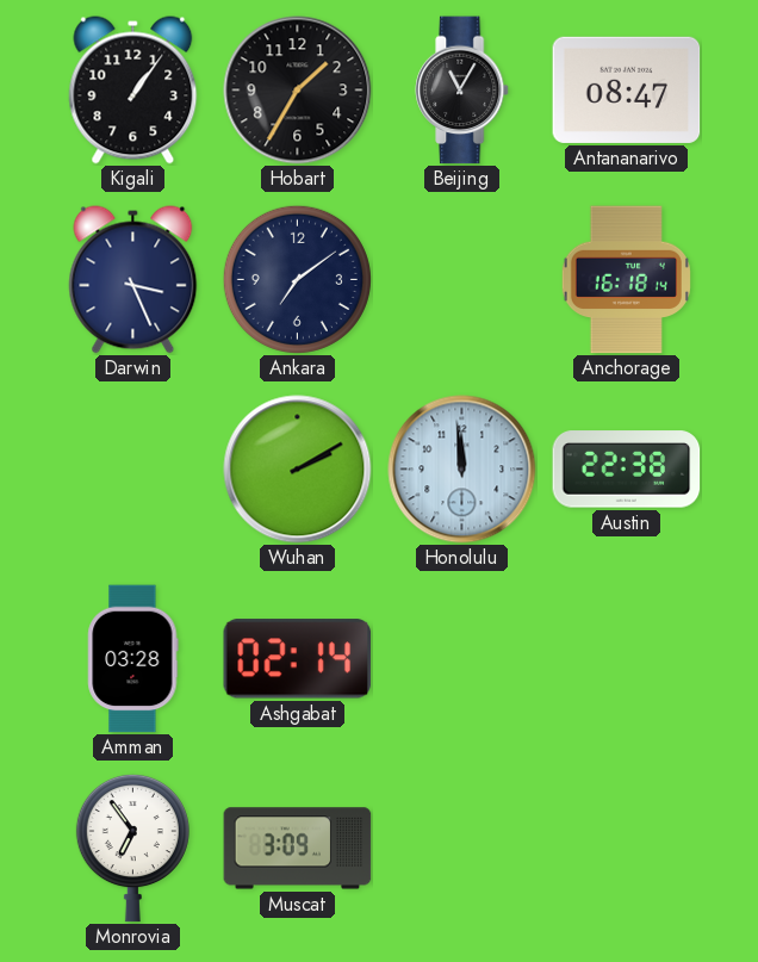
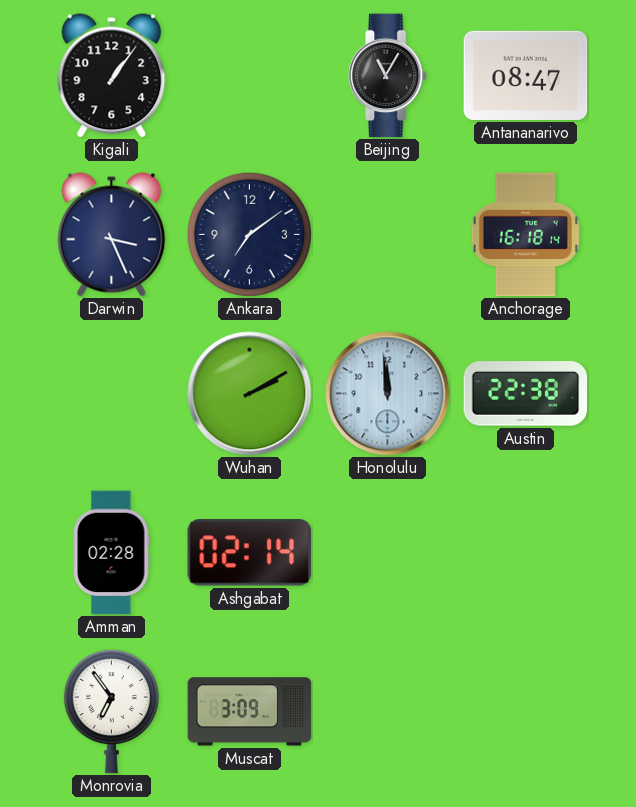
Hobart: 1:35 -> none
Amman: 03:28 -> 02:28
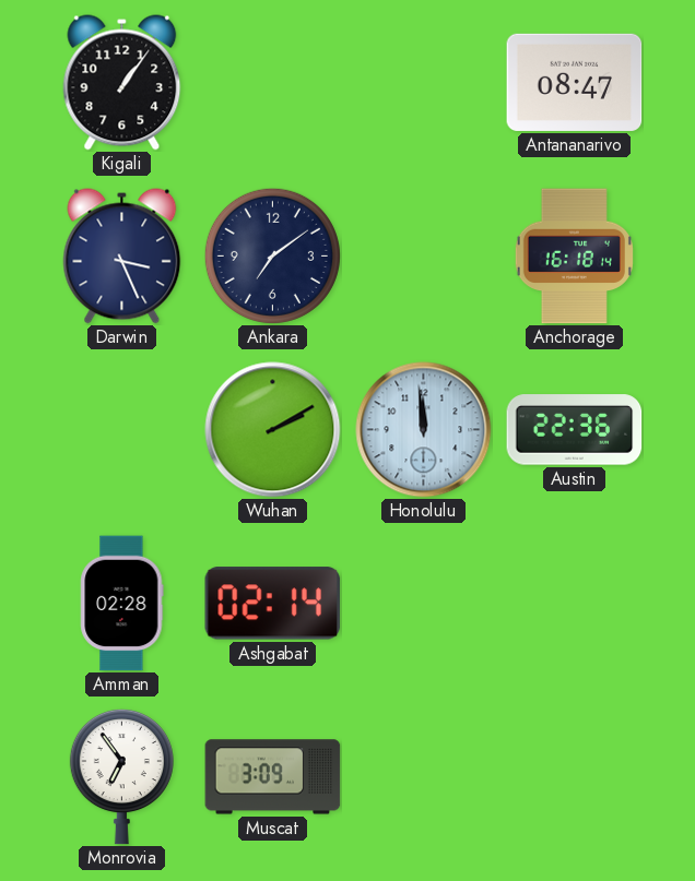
Beijing: 11:05 -> none
Austin: 22:38 -> 22:36
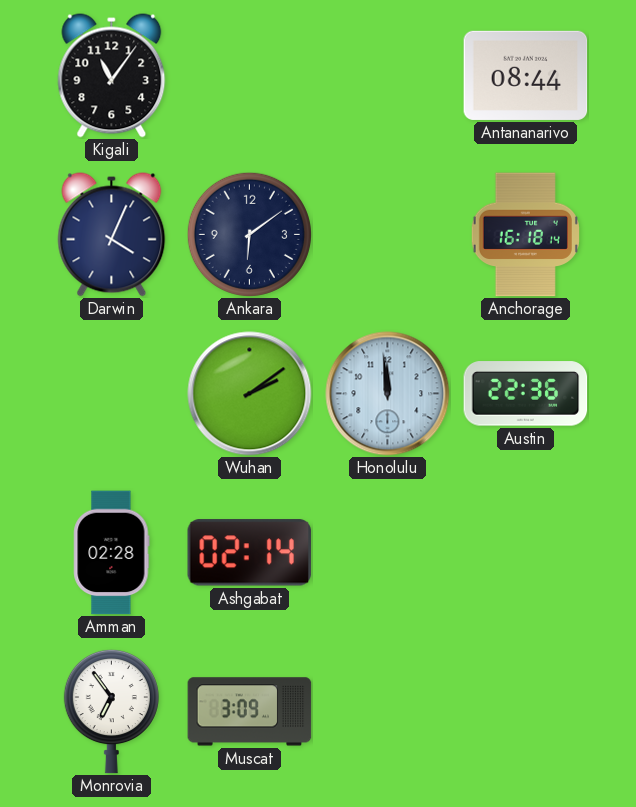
Kigali: 1:06 -> 11:06
Antananarivo: 08:47 -> 08:44
Darwin: 3:26 -> 4:04
Ankara: 7:09 -> 6:09
Wuhan: 2:10 -> 2:09
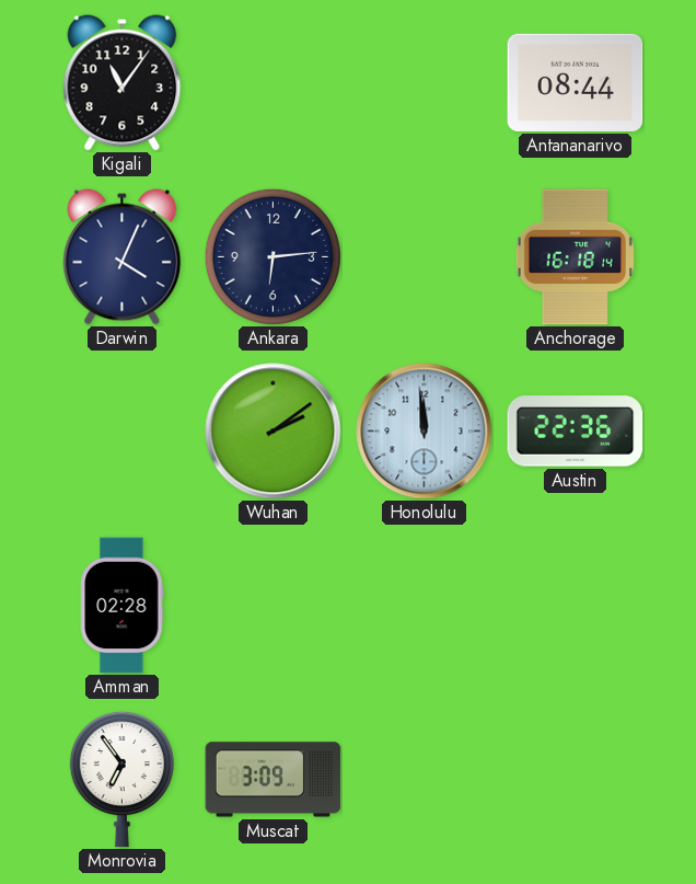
Ankara: 6:09 -> 6:14
Ashgabat: 02:14 -> none
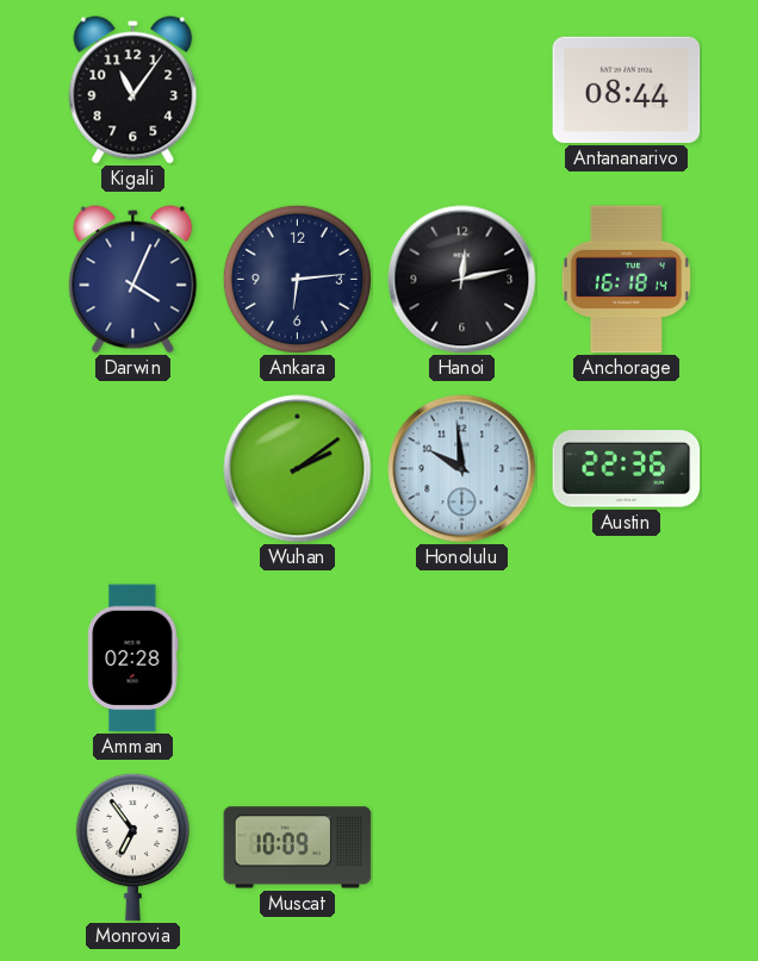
Hanoi: none -> 12:13
Honolulu: 11:59 -> 9:59
Muscat: 3:09 -> 10:09
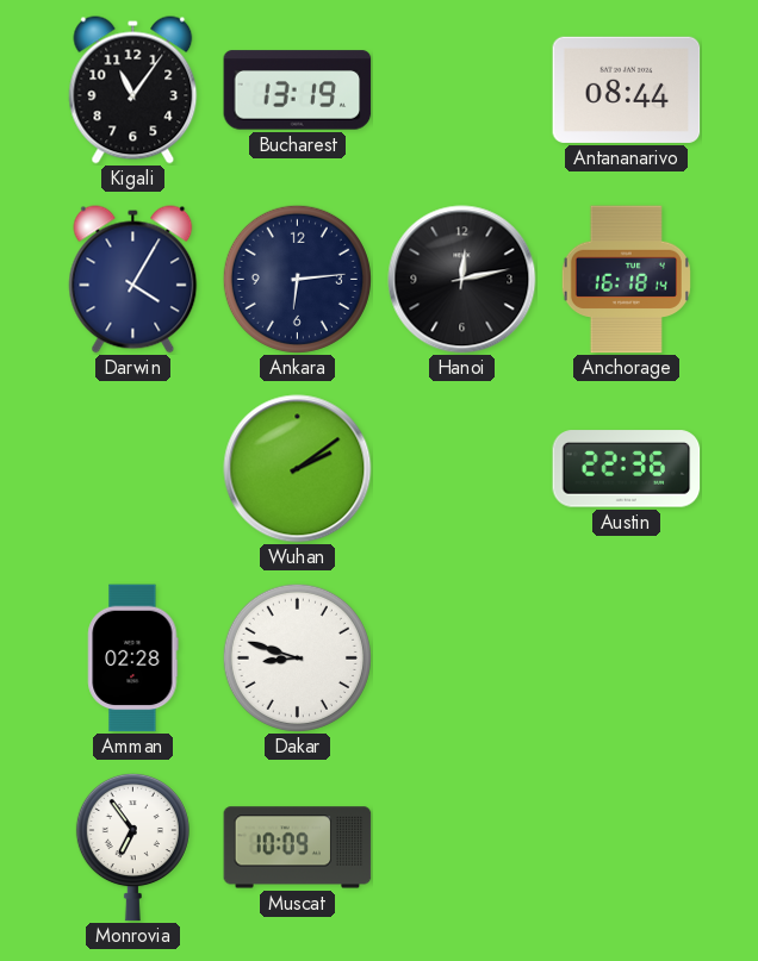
Bucharest: none -> 13:19
Darwin: 4:04 -> 4:05
Honolulu: 9:59 -> none
Dakar: none -> 8:48
